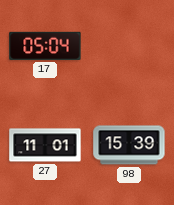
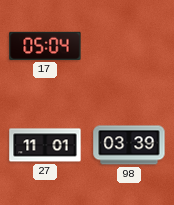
98: 15:39 -> 03:39
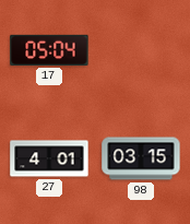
27: 11:01 -> 4:01
98: 03:39 -> 03:15
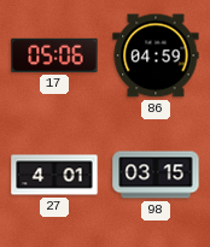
17: 05:04 -> 05:06
86: none -> 04:59
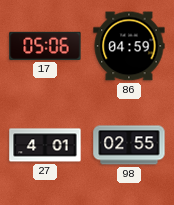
98: 03:15 -> 02:55
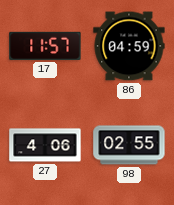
17: 05:06 -> 11:57
27: 4:01 -> 4:06
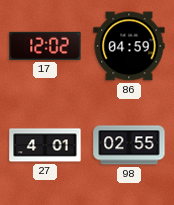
17: 11:57 -> 12:02
27: 4:06 -> 4:01
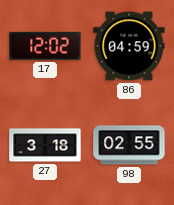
27: 4:01 -> 3:18
